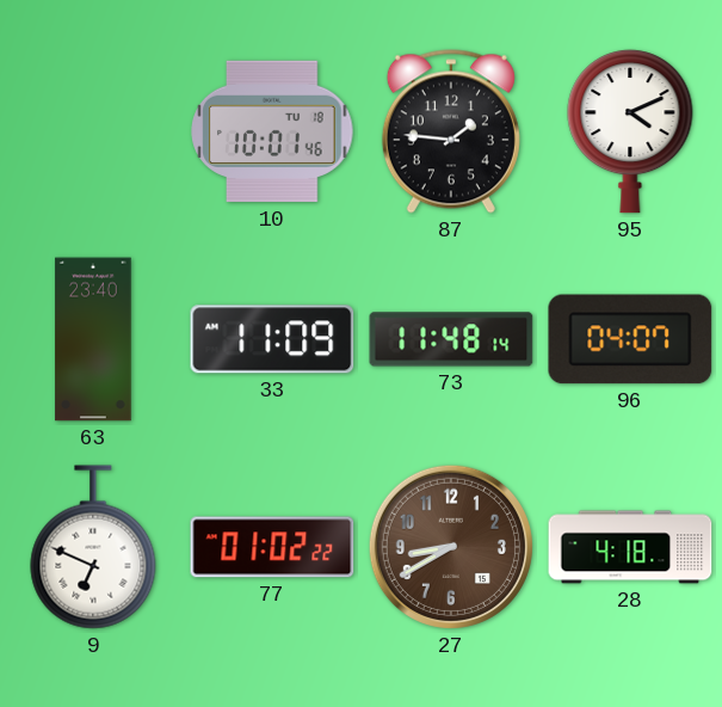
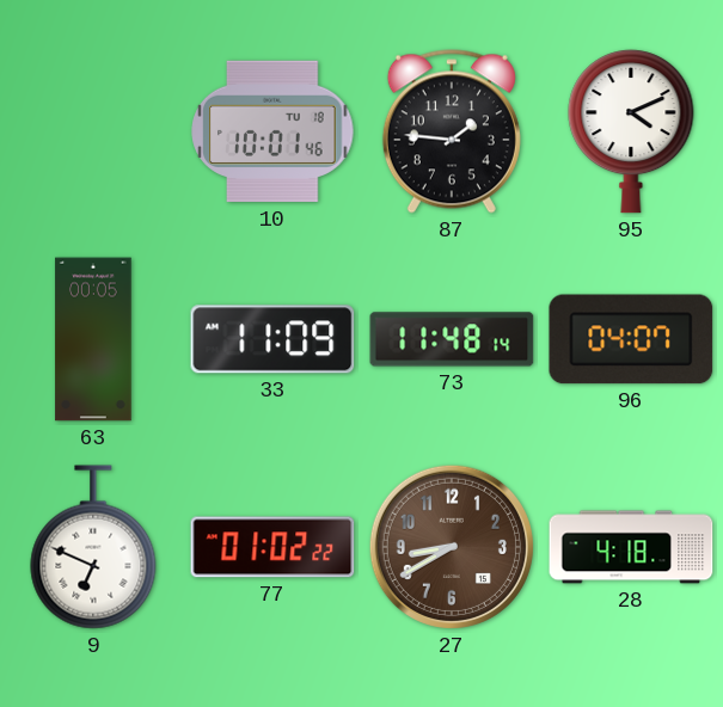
63: 23:40 -> 00:05
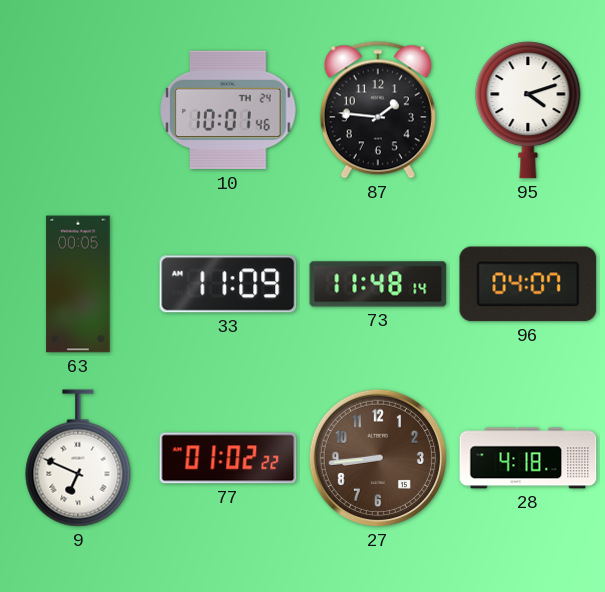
10 date: TU 18 -> TH 24
95: 4:11 -> 4:12
27: 8:40 -> 8:44
